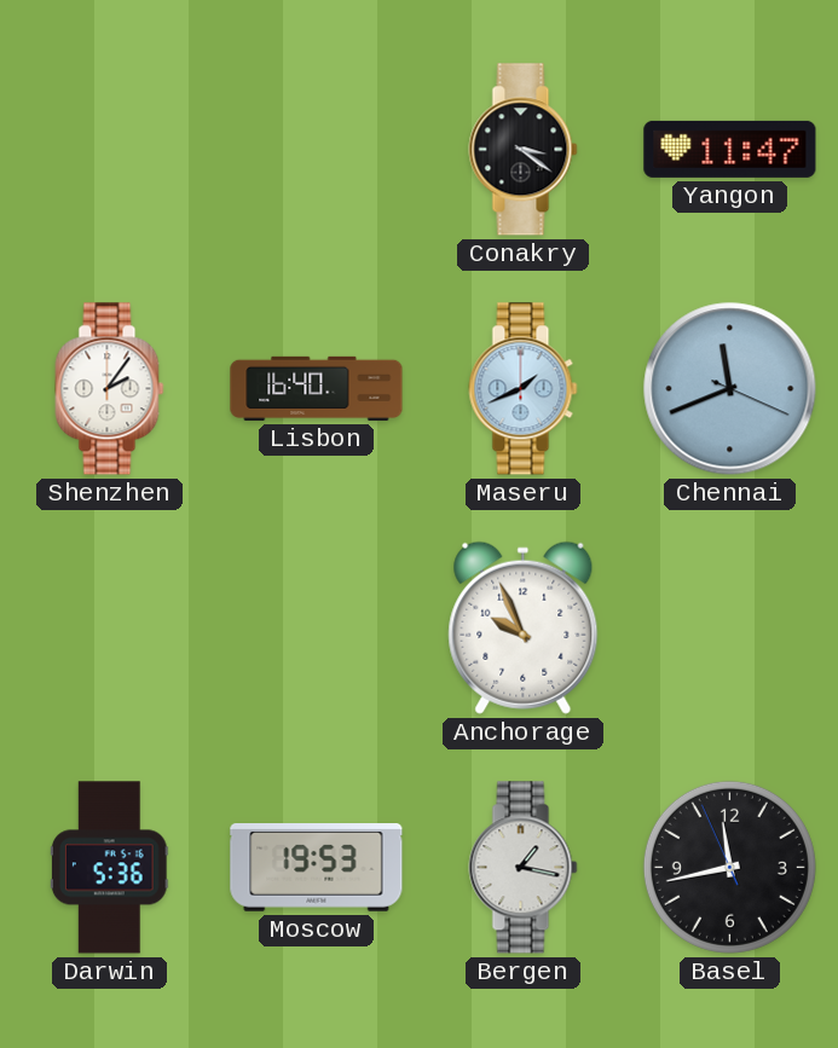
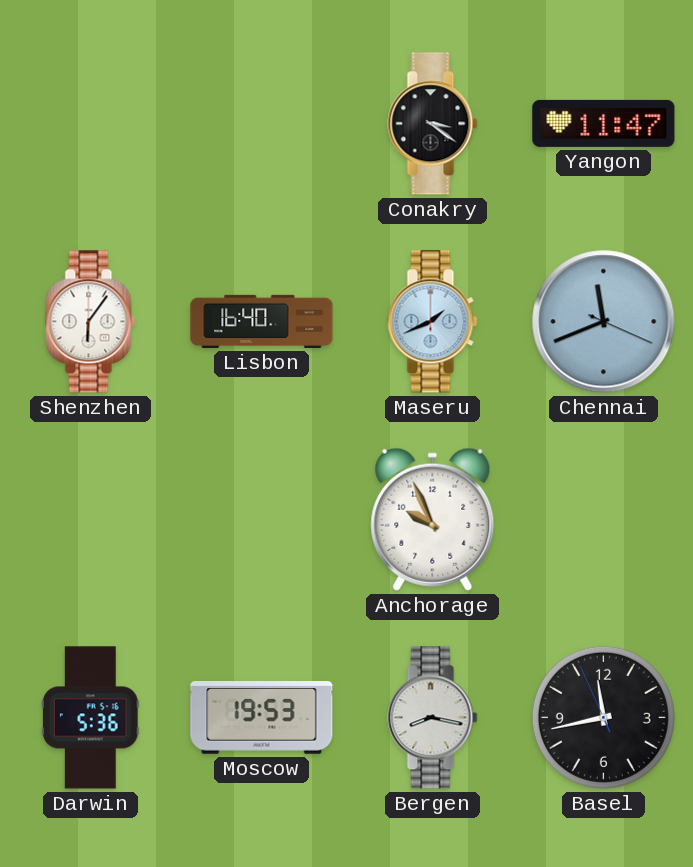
Shenzhen: 2:06 -> 6:06
Bergen: 1:17 -> 8:17
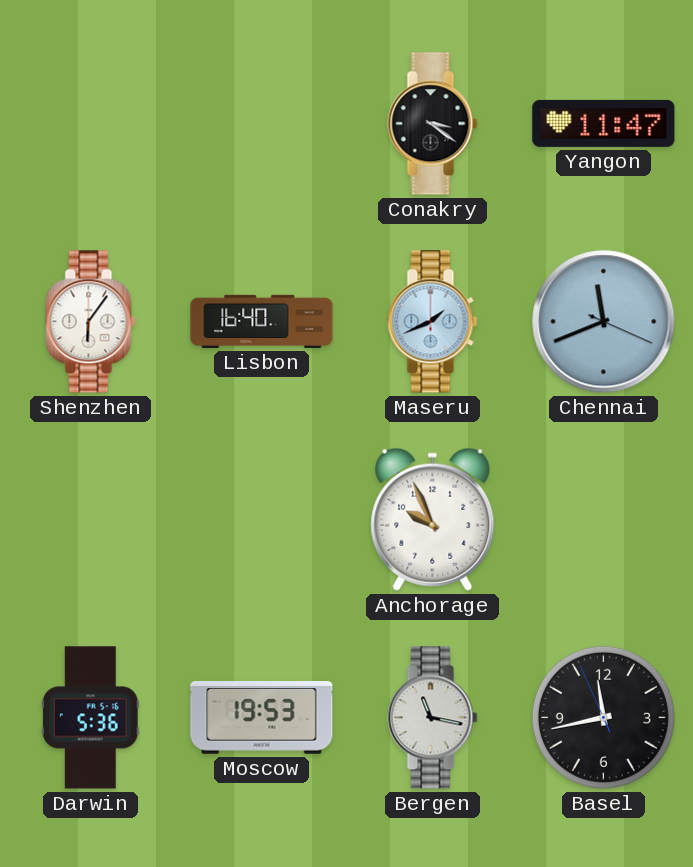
Bergen: 8:17 -> 11:17
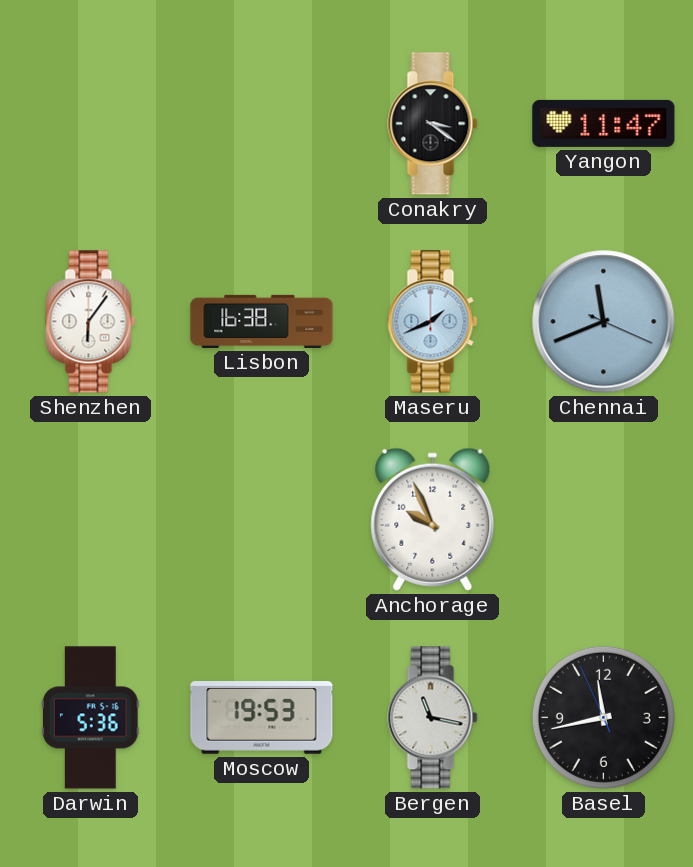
Lisbon: 16:40 -> 16:38
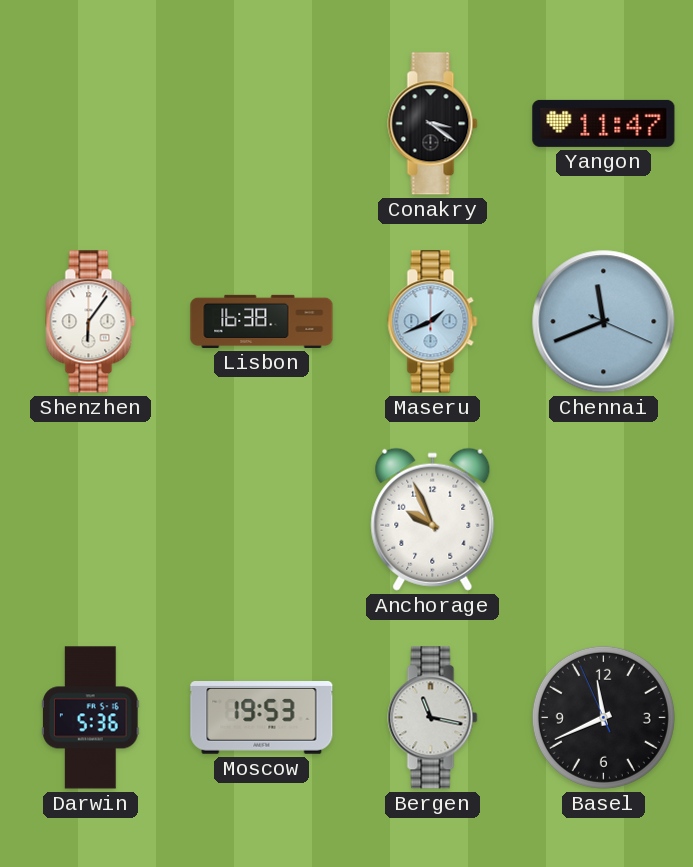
Basel: 11:42 -> 11:40
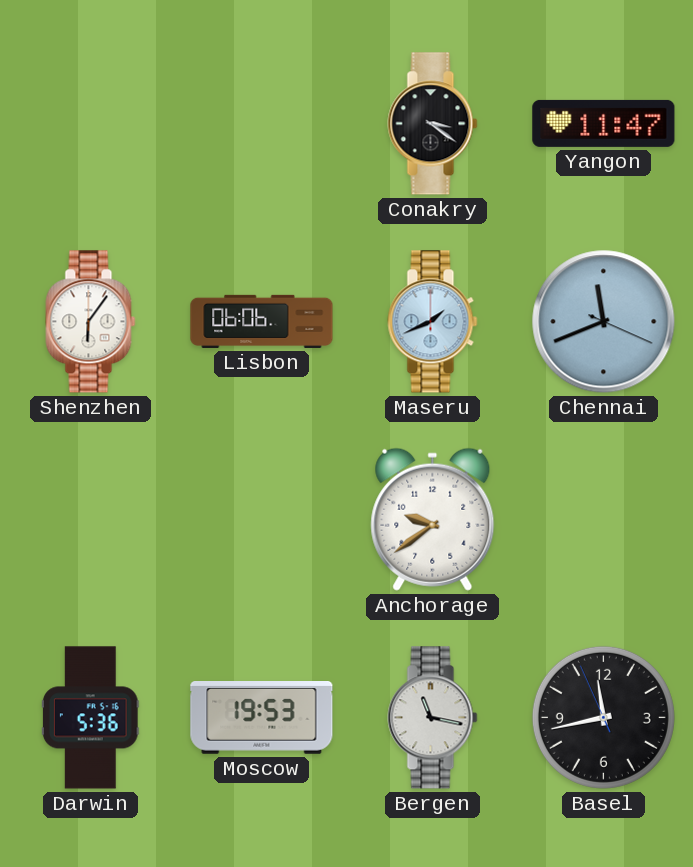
Lisbon: 16:38 -> 06:06
Anchorage: 9:56 -> 9:39
Basel: 11:40 -> 11:42
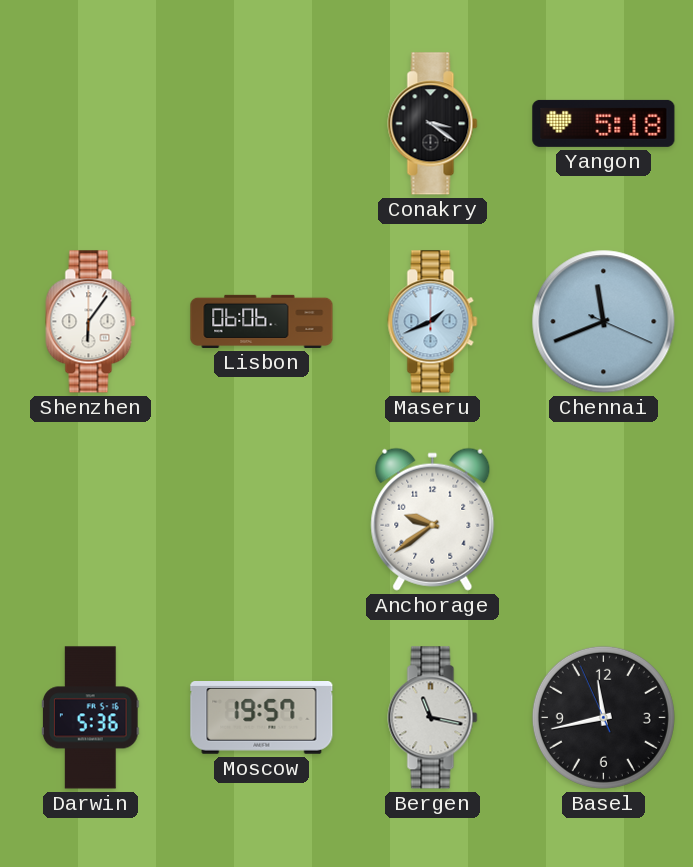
Yangon: 11:47 -> 5:18
Moscow: 19:53 -> 19:57
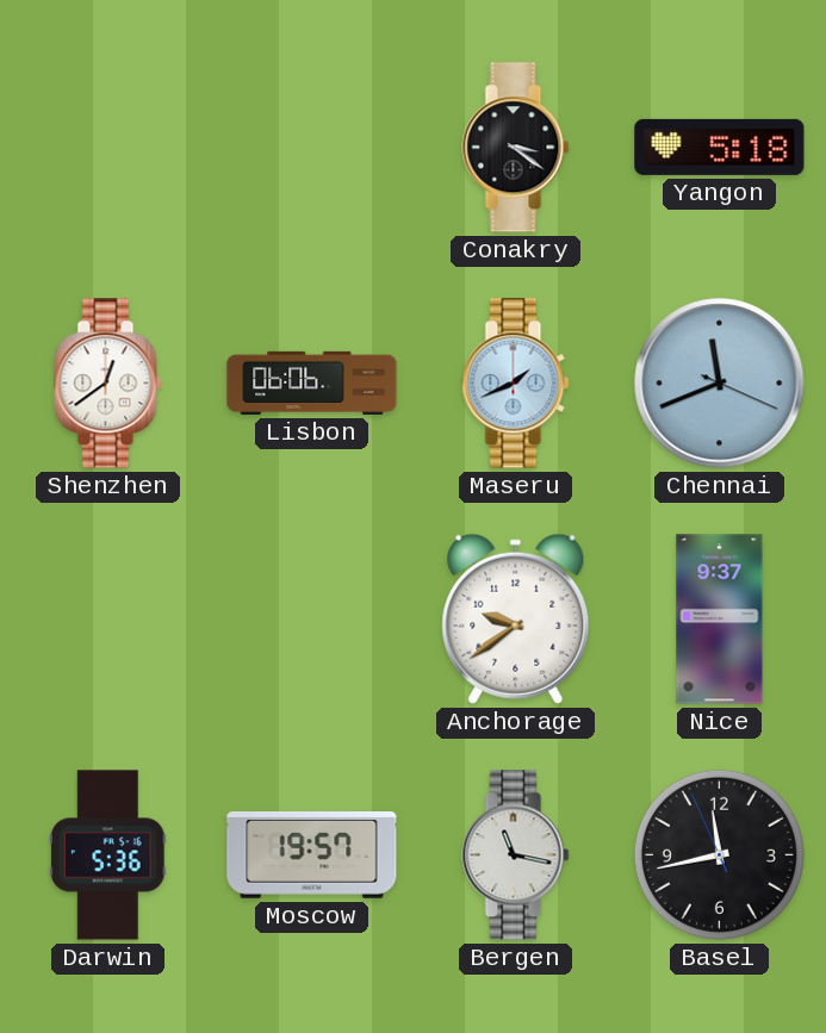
Shenzhen: 6:06 -> 12:39
Nice: none -> 9:37
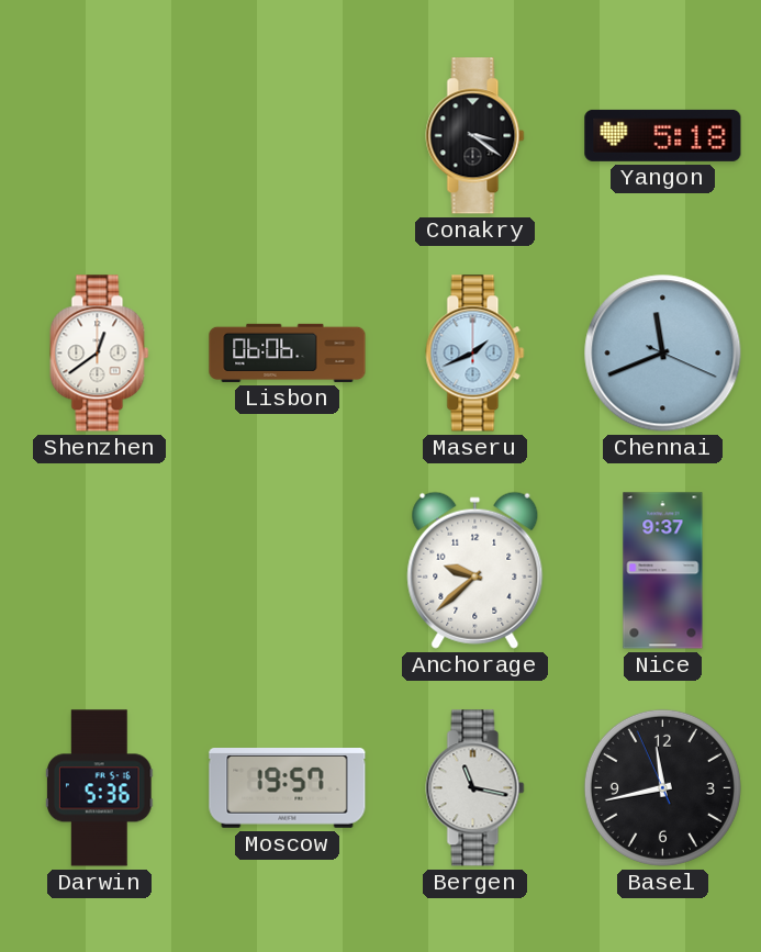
Anchorage: 9:39 -> 9:38
